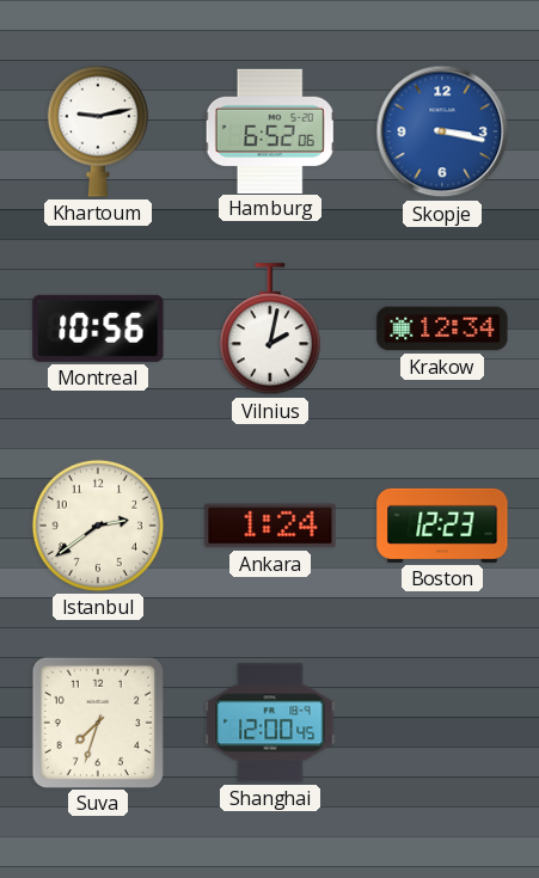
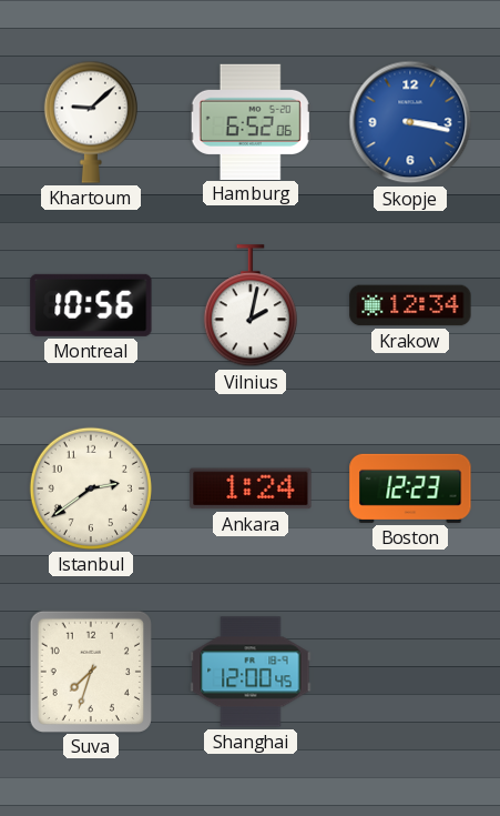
Khartoum: 9:13 -> 9:08
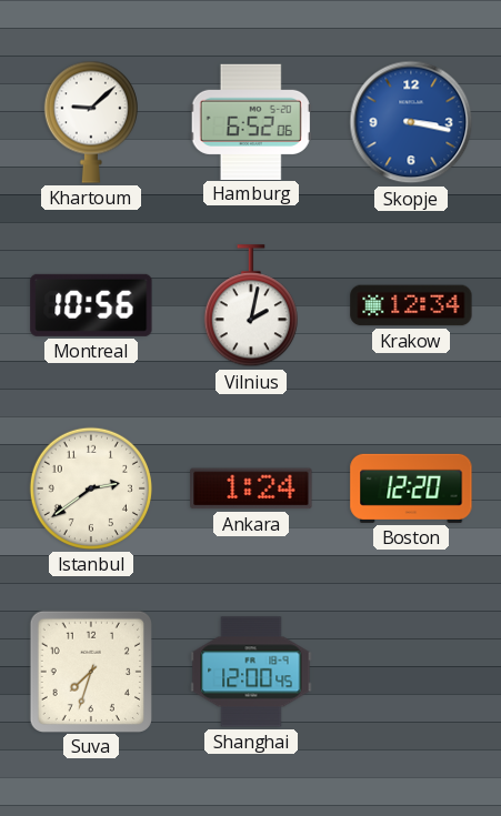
Boston: 12:23 -> 12:20
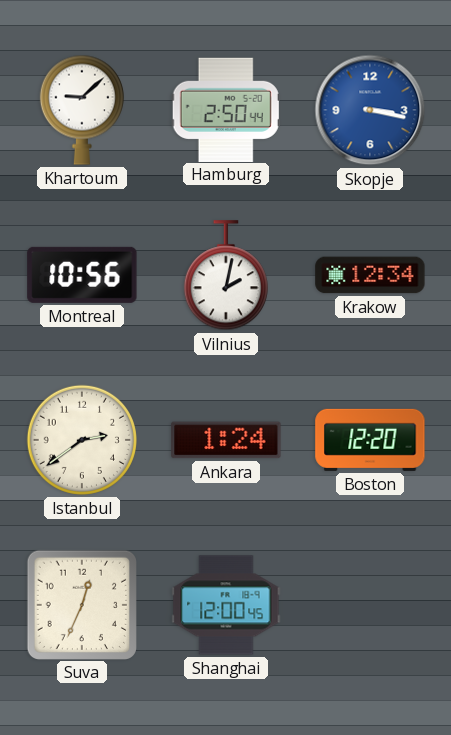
Hamburg: 6:52 -> 2:50
Suva: 7:33 -> 12:34
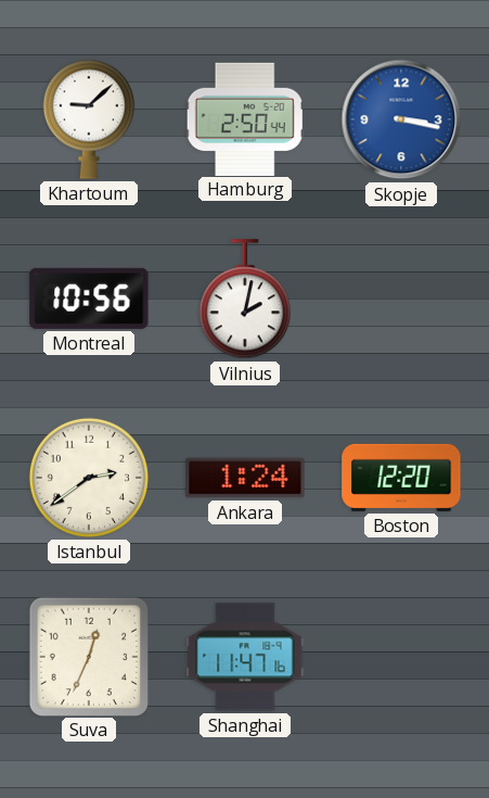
Krakow: 12:34 -> none
Shanghai: 12:00 -> 11:47
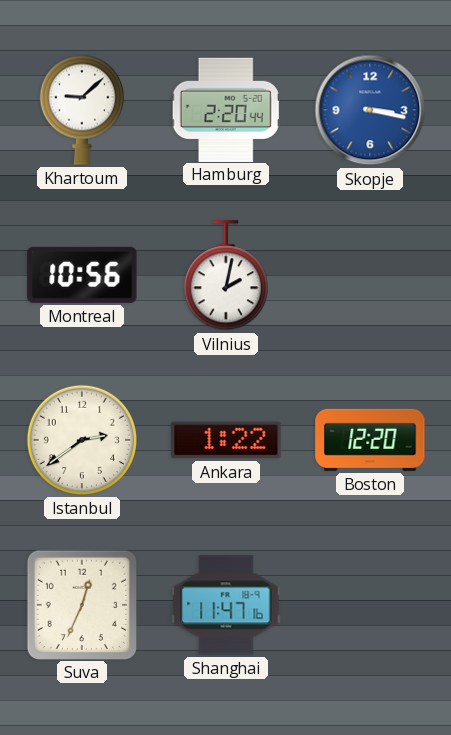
Hamburg: 2:50 -> 2:20
Ankara: 1:24 -> 1:22
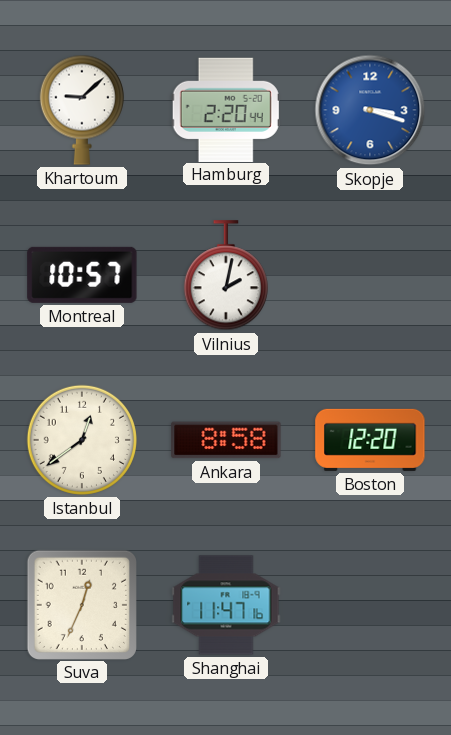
Skopje: 3:17 -> 3:18
Montreal: 10:56 -> 10:57
Istanbul: 2:39 -> 12:39
Ankara: 1:22 -> 8:58
